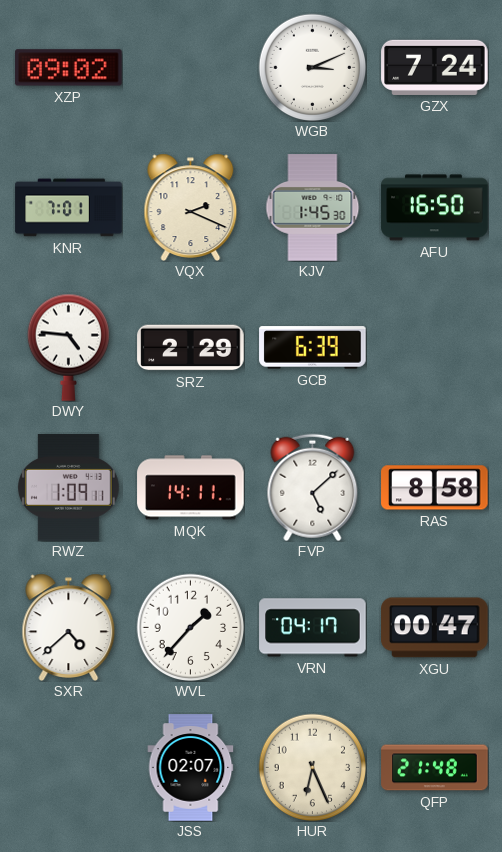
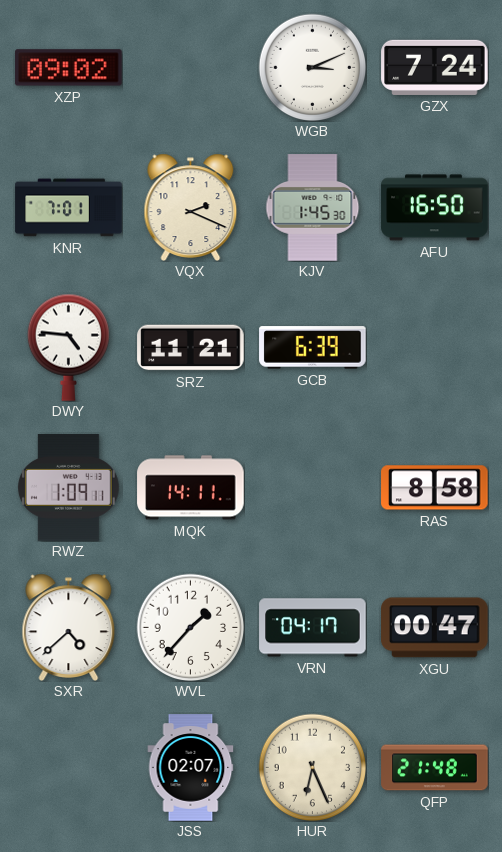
SRZ: 2:29 -> 11:21
FVP: 5:08 -> none
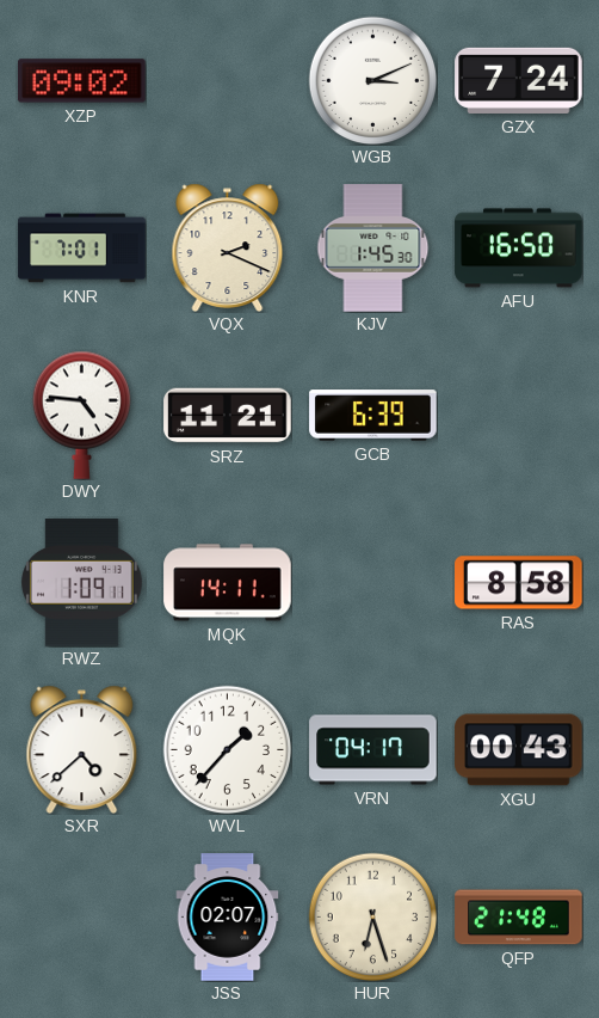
XGU: 00:47 -> 00:43
HUR: 6:26 -> 6:27
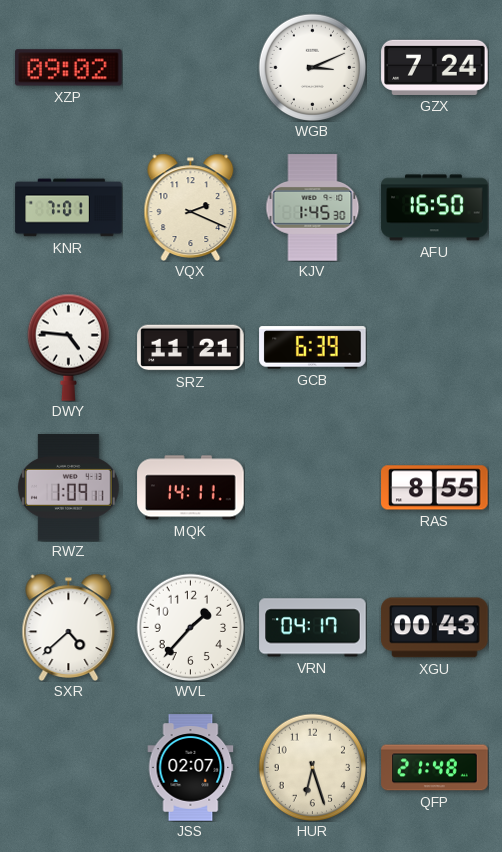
RAS: 8:58 -> 8:55
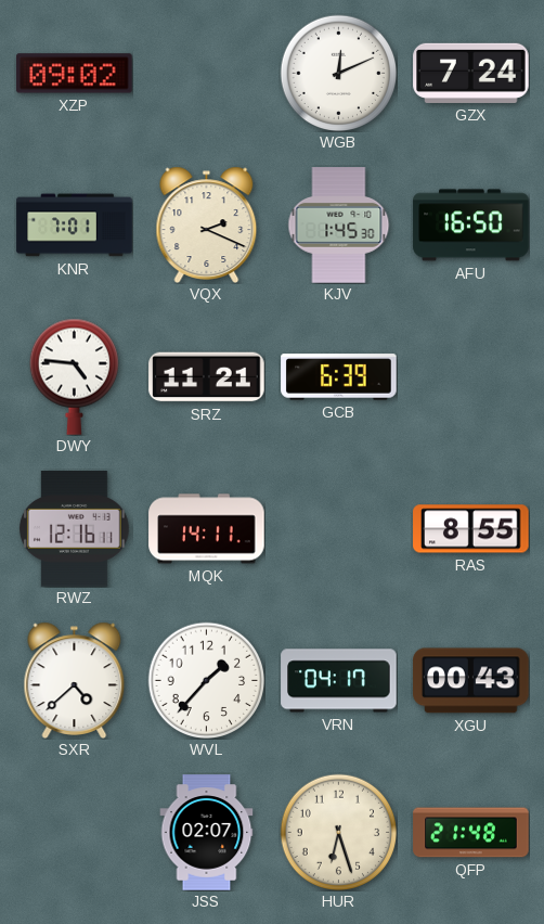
WGB: 3:11 -> 12:11
RWZ: 1:09 -> 12:16
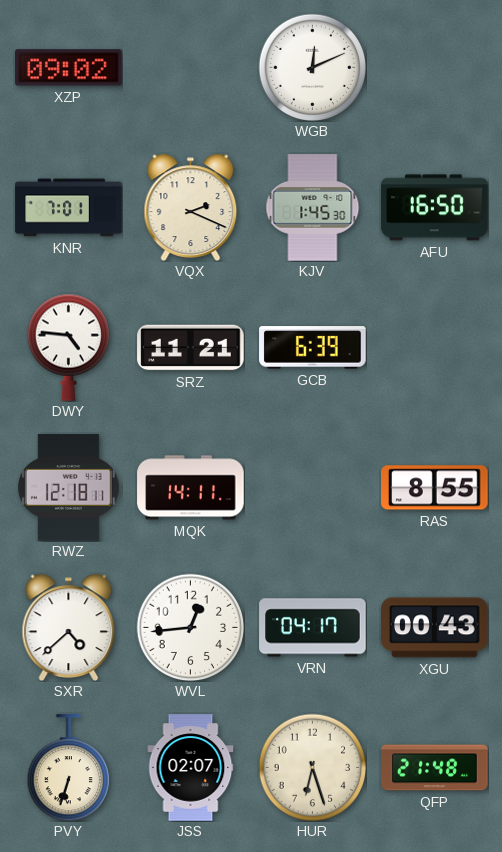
GZX: 7:24 -> none
RWZ: 12:16 -> 12:18
WVL: 1:37 -> 12:44
PVY: none -> 6:33
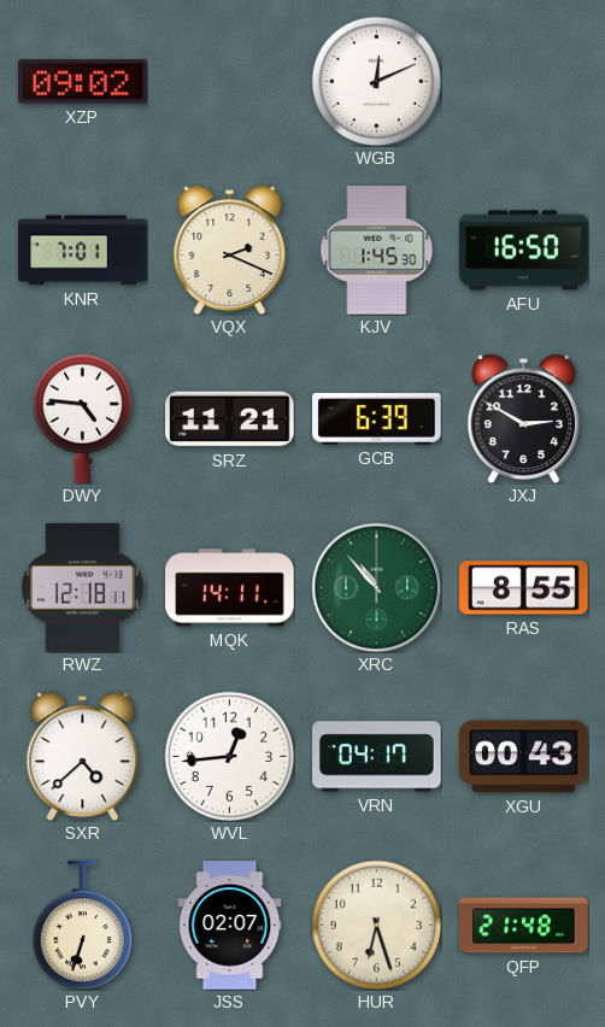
JXJ: none -> 2:50
XRC: none -> 10:53
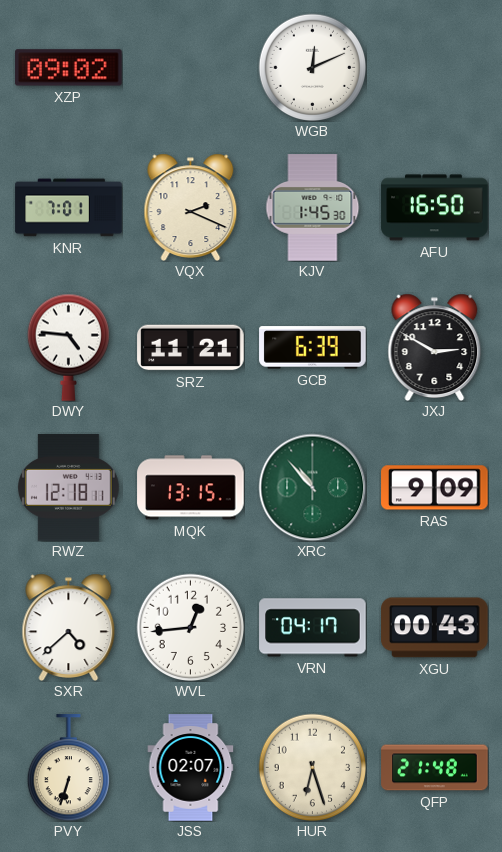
MQK: 14:11 -> 13:15
RAS: 8:55 -> 9:09
